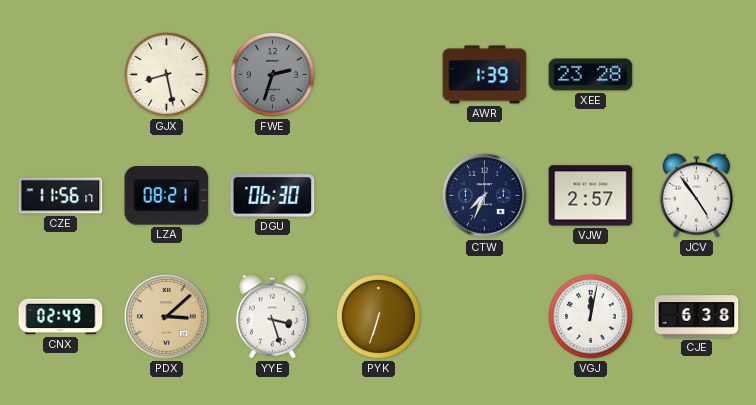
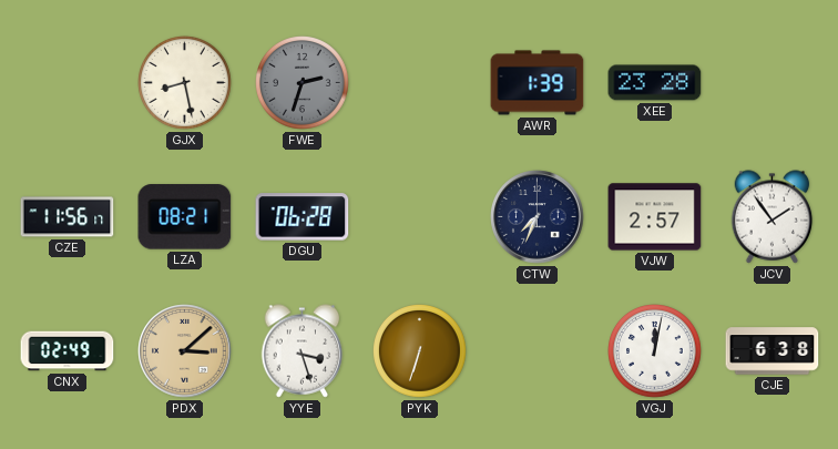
DGU: 06:30 -> 06:28
JCV: 4:54 -> 1:54
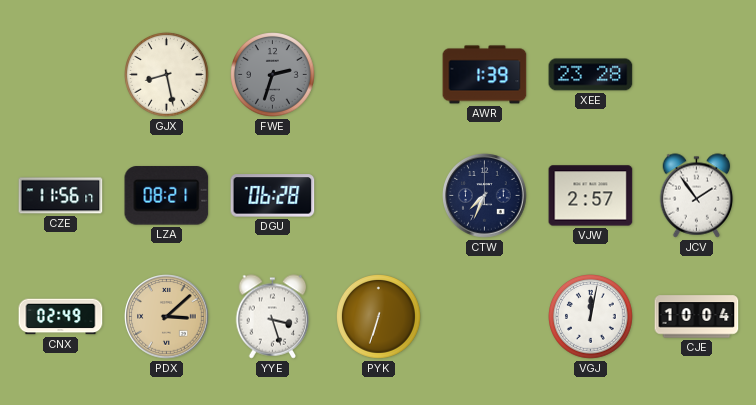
CJE: 6:38 -> 10:04
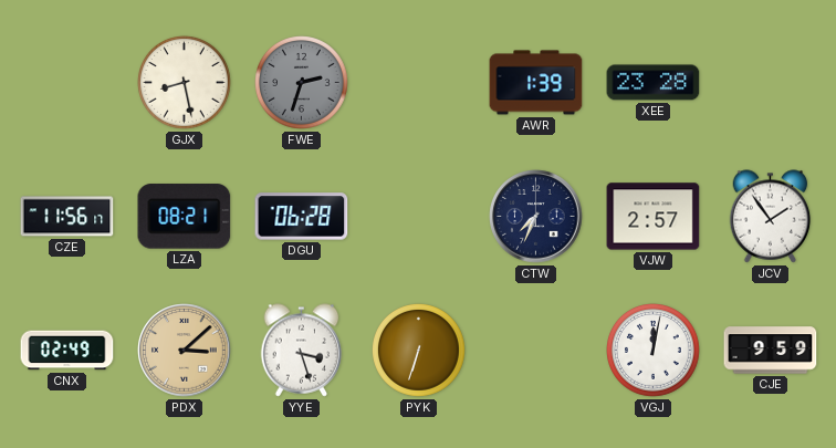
CJE: 10:04 -> 9:59
